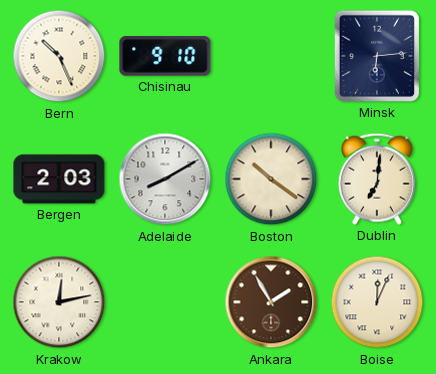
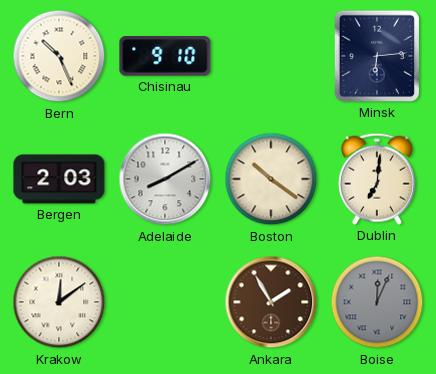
Krakow: 12:13 -> 12:09
Boise dial: cream -> grey
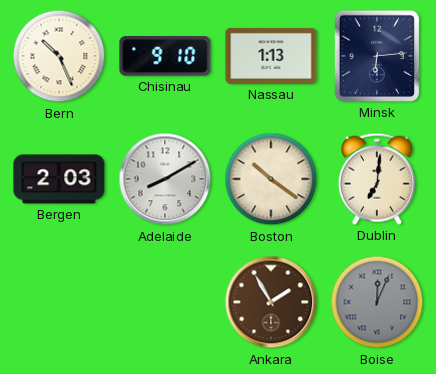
Nassau: none -> 1:13
Krakow: 12:09 -> none
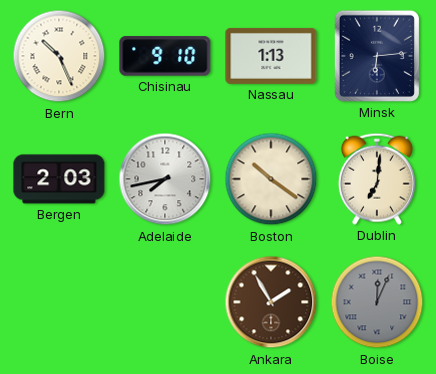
Adelaide: 8:10 -> 7:43
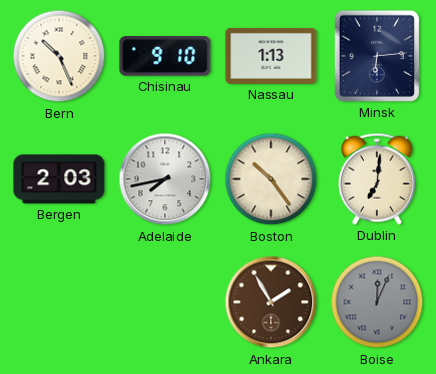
Boston: 10:21 -> 10:24
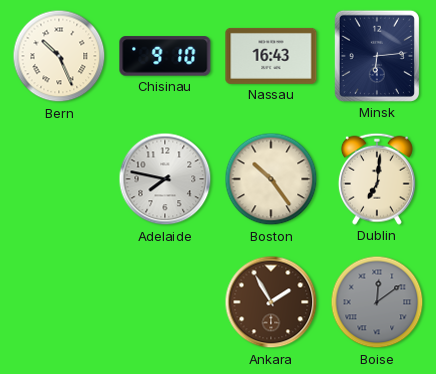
Nassau: 1:13 -> 16:43
Bergen: 2:03 -> none
Adelaide: 7:43 -> 7:47
Boise: 12:04 -> 12:09
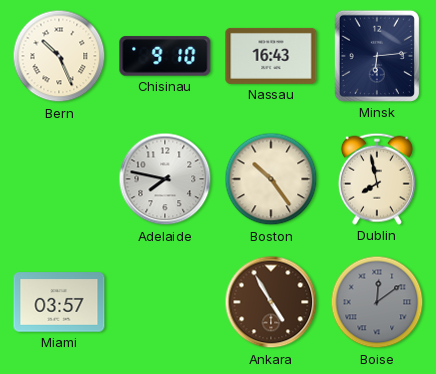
Dublin: 7:01 -> 7:58
Miami: none -> 03:57
Ankara: 1:55 -> 4:55
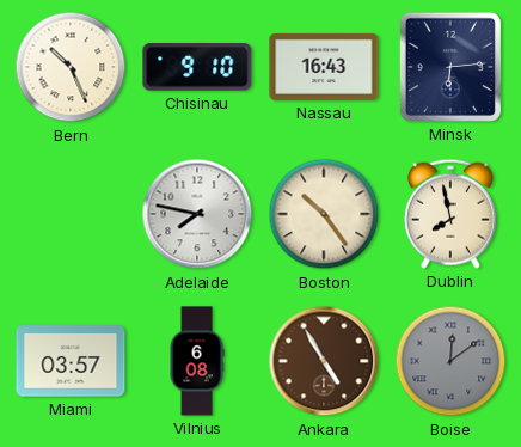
Vilnius: none -> 6:08
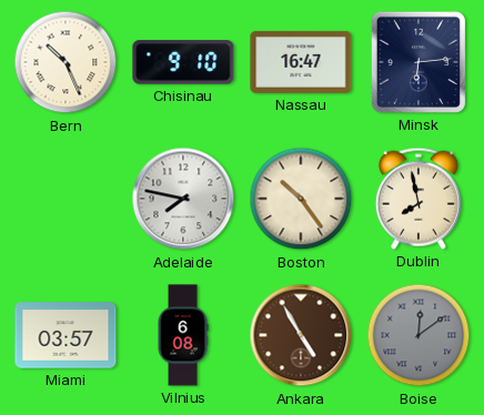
Nassau: 16:43 -> 16:47
